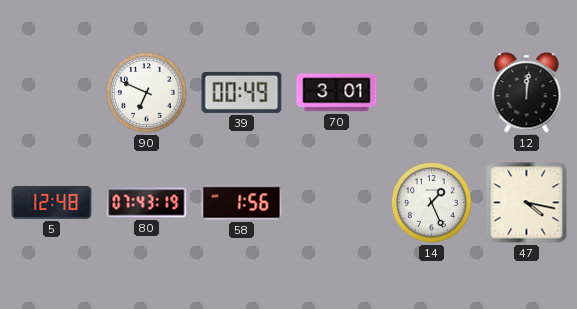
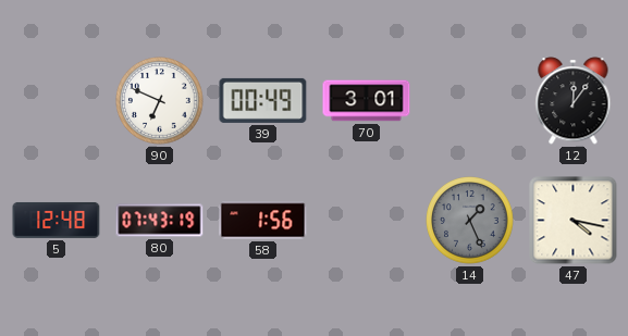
12: 12:01 -> 12:06
14 dial: white -> grey
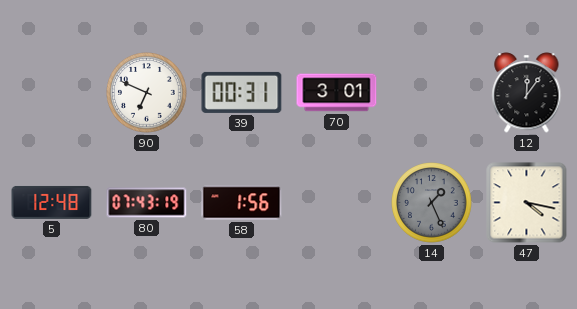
39: 00:49 -> 00:31
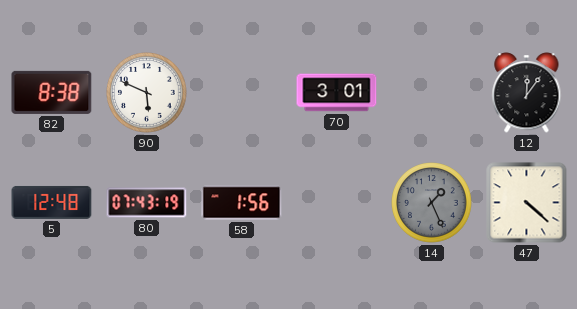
82: none -> 8:38
90: 6:49 -> 5:49
39: 00:31 -> none
47: 4:17 -> 4:22
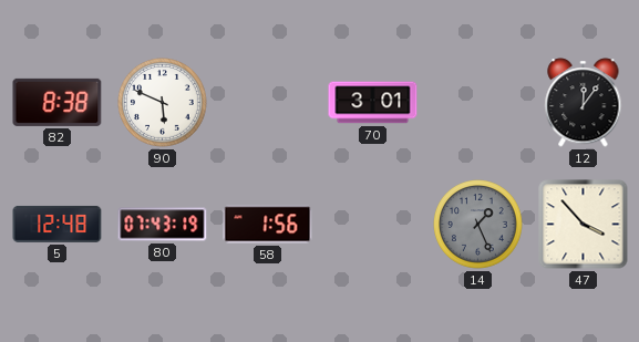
47: 4:22 -> 3:53
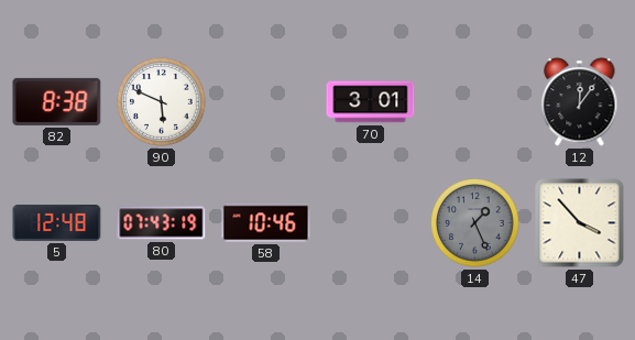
58: 1:56 -> 10:46
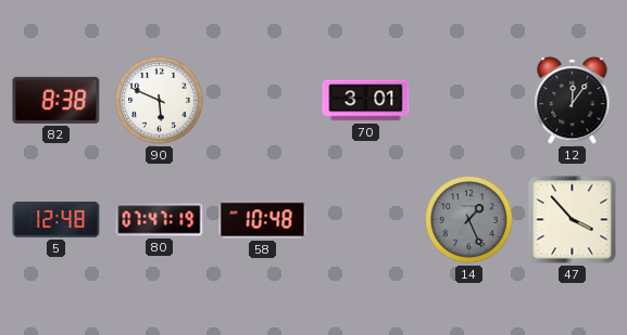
80: 07:43 -> 07:47
58: 10:46 -> 10:48
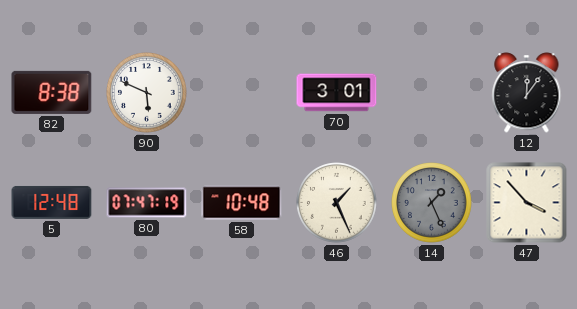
46: none -> 1:26
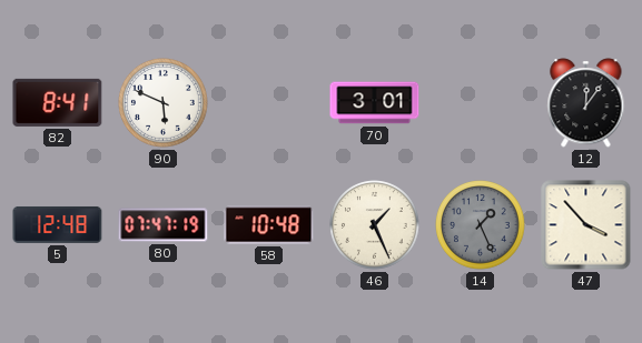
82: 8:38 -> 8:41
